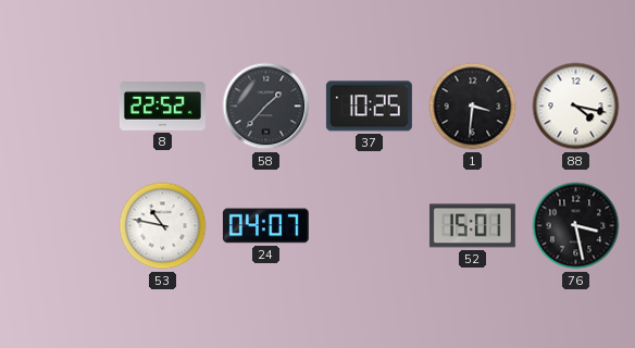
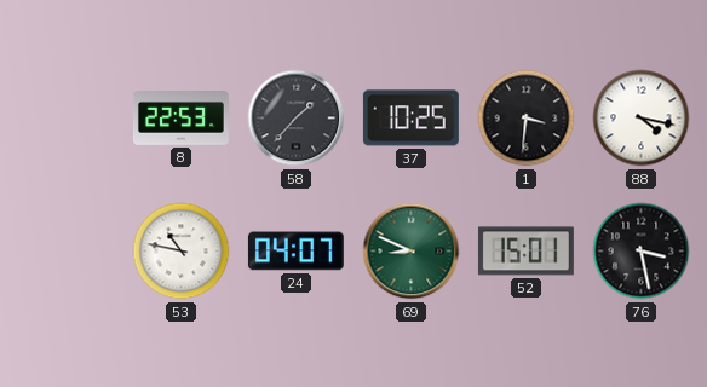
8: 22:52 -> 22:53
69: none -> 8:49
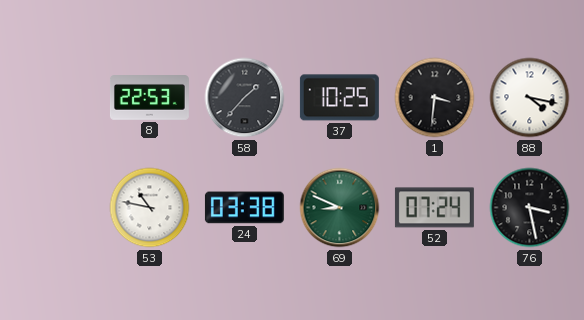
24: 04:07 -> 03:38
52: 15:01 -> 07:24
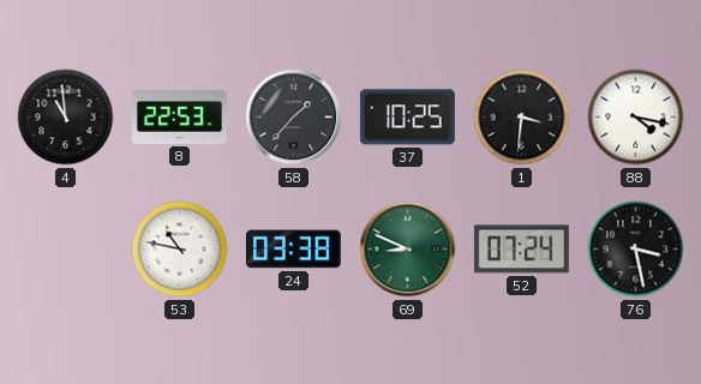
4: none -> 10:59
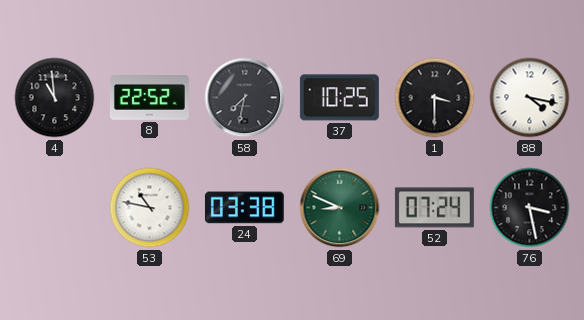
8: 22:53 -> 22:52
58: 1:37 -> 7:32
1: 3:31 -> 3:30
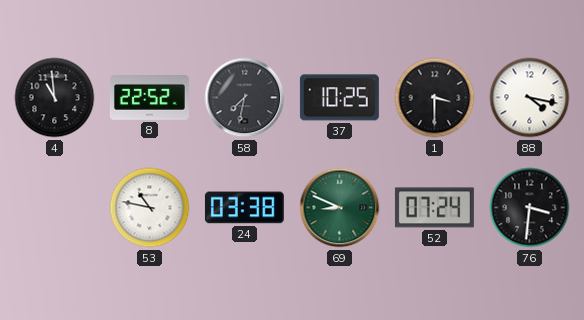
76: 3:28 -> 3:31
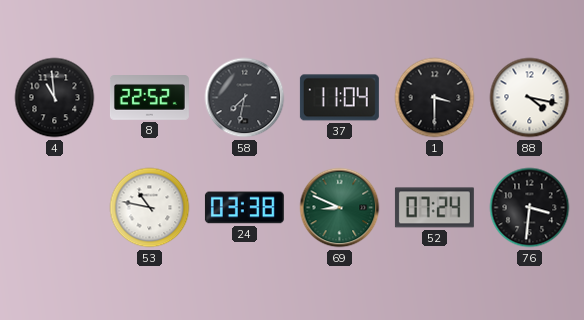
37: 10:25 -> 11:04
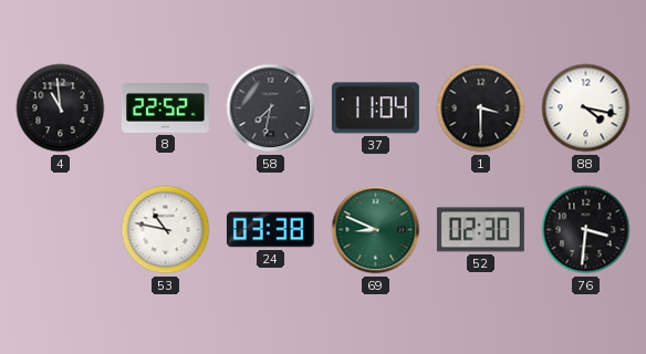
52: 07:24 -> 02:30
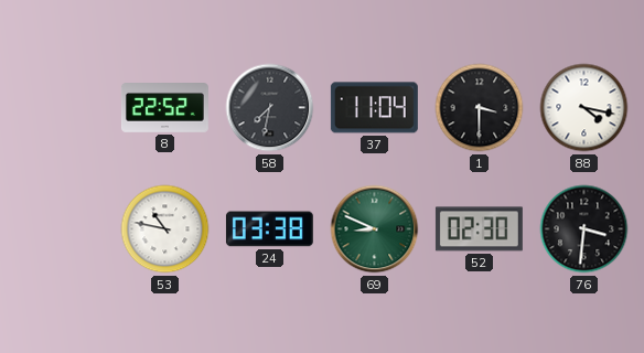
4: 10:59 -> none
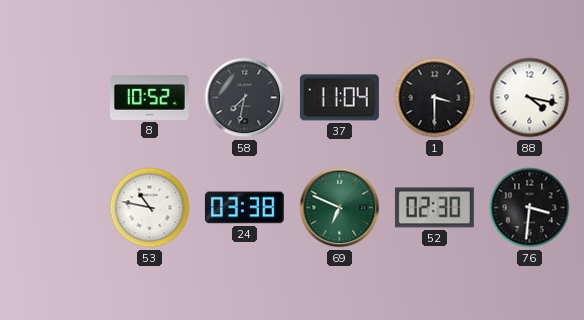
8: 22:52 -> 10:52
69: 8:49 -> 6:49
